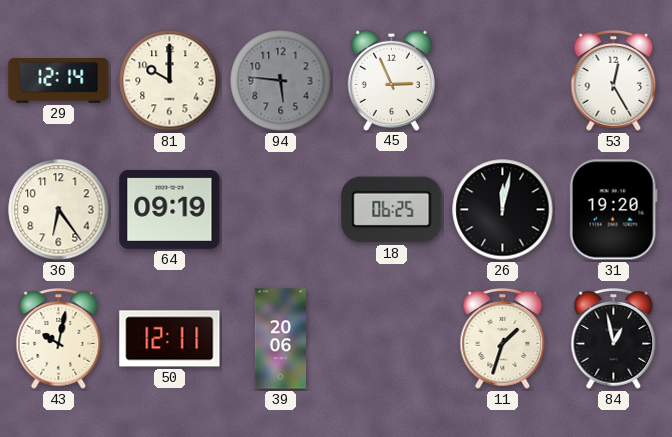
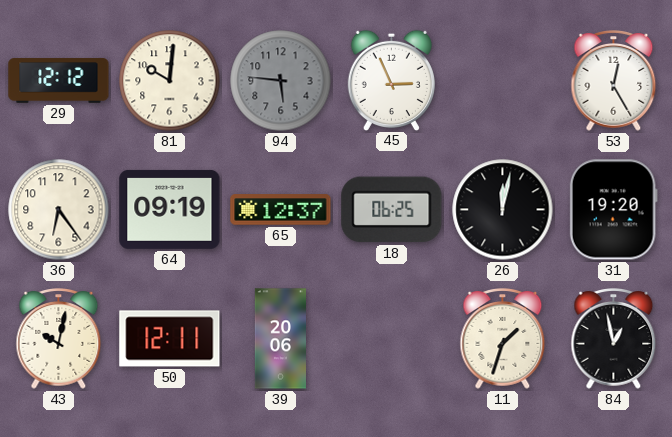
29: 12:14 -> 12:12
81: 10:00 -> 10:01
65: none -> 12:37
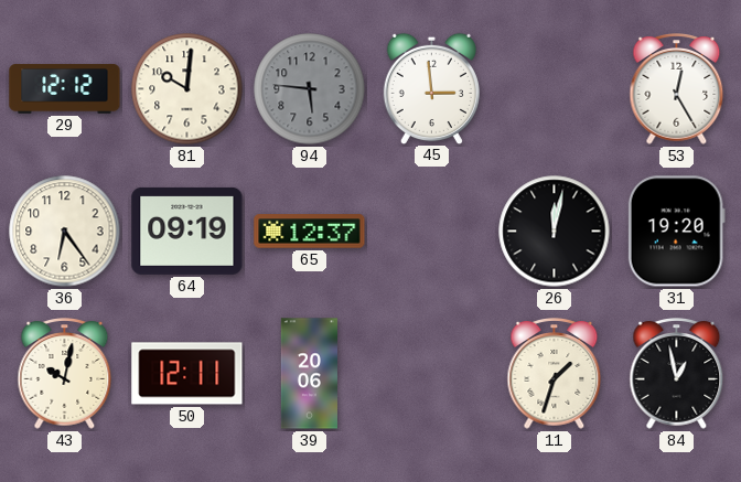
45: 2:56 -> 2:59
18: 06:25 -> none
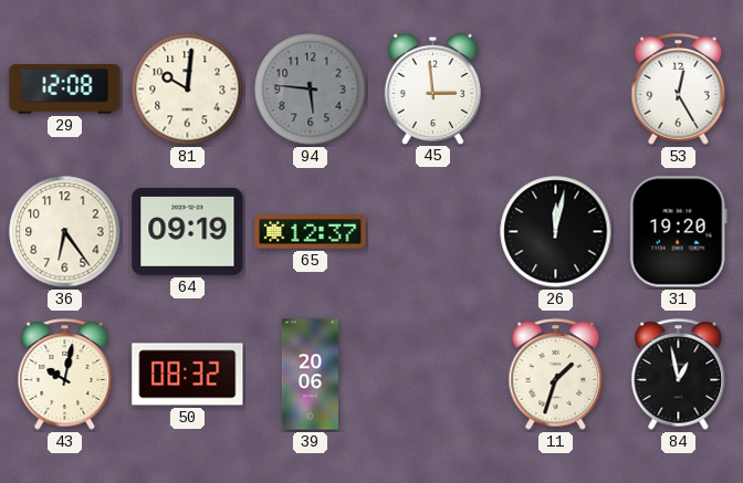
29: 12:12 -> 12:08
50: 12:11 -> 08:32
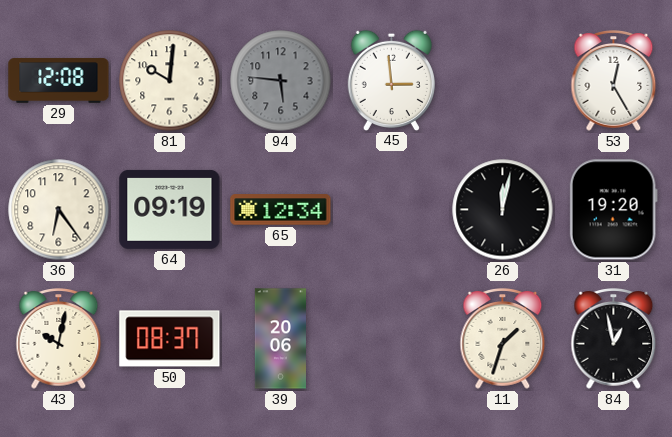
65: 12:37 -> 12:34
50: 08:32 -> 08:37
